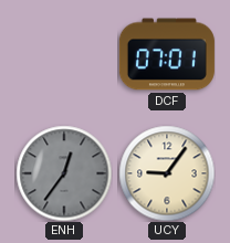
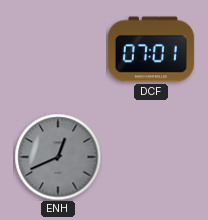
ENH: 12:36 -> 12:41
UCY: 9:06 -> none
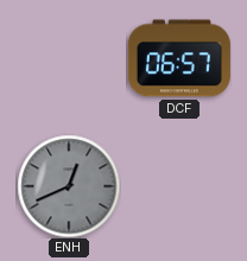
DCF: 07:01 -> 06:57
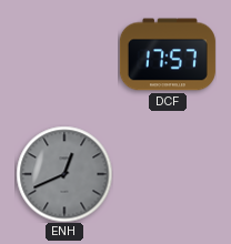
DCF: 06:57 -> 17:57
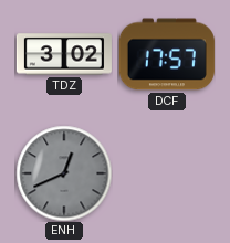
TDZ: none -> 3:02
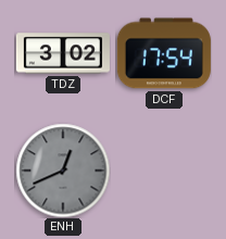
DCF: 17:57 -> 17:54
